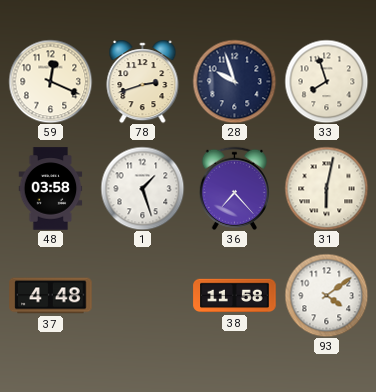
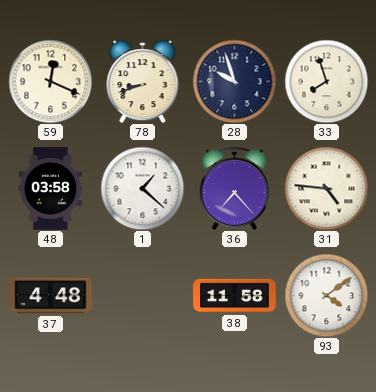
78: 2:42 -> 8:42
1: 1:27 -> 1:22
31: 6:02 -> 4:46
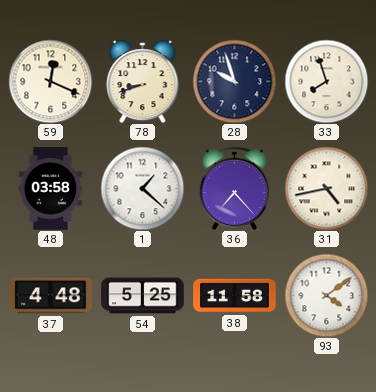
31: 4:46 -> 4:43
54: none -> 5:25
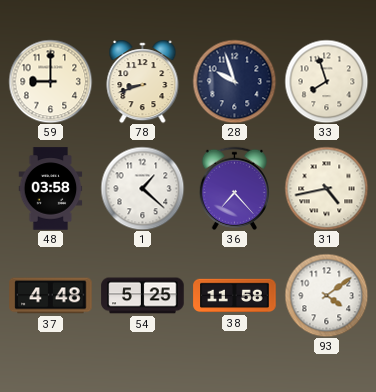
59: 12:19 -> 9:00
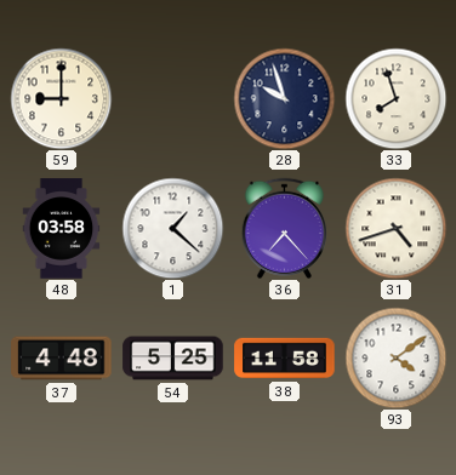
78: 8:42 -> none
31: 4:43 -> 4:42
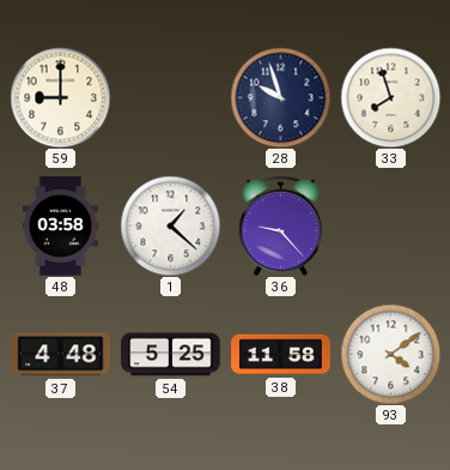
36: 7:23 -> 9:23
31: 4:42 -> none
